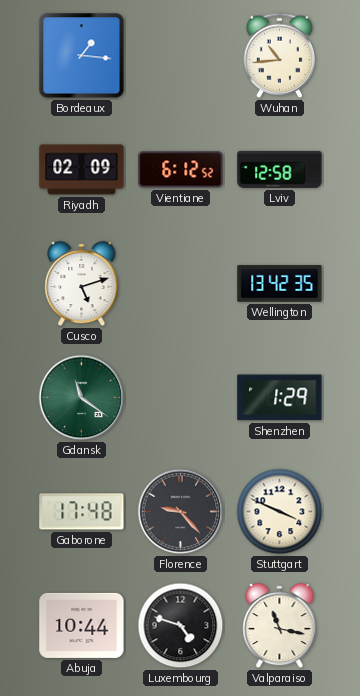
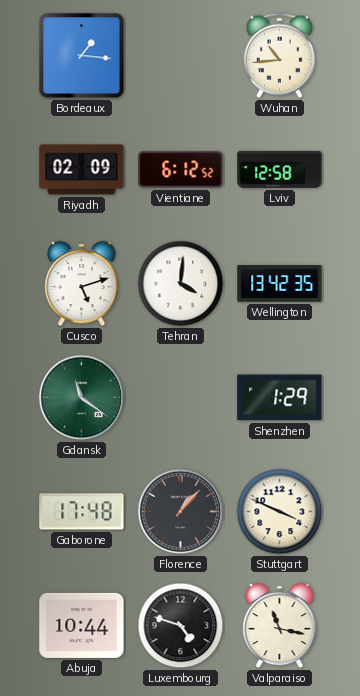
Tehran: none -> 4:01
Florence: 9:23 -> 1:07
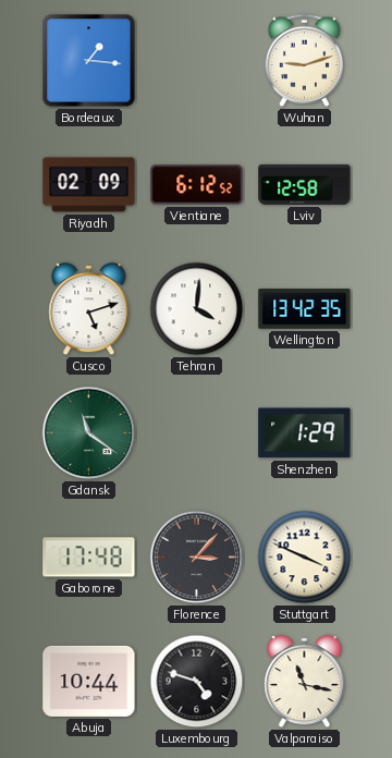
Wuhan: 10:44 -> 9:12
Florence: 1:07 -> 3:07
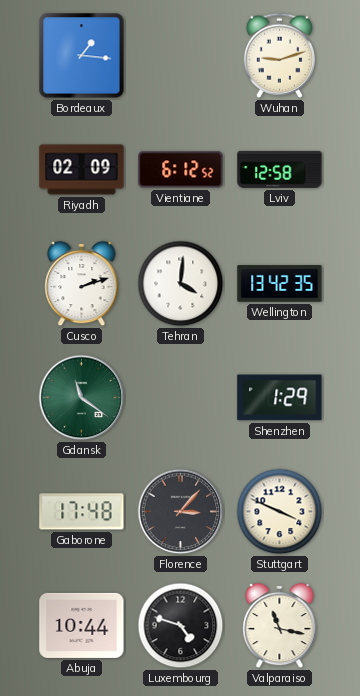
Cusco: 5:12 -> 2:12
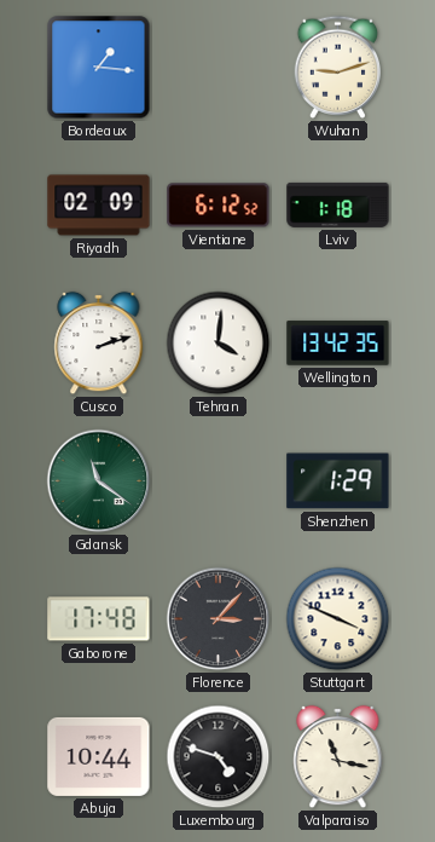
Lviv: 12:58 -> 1:18
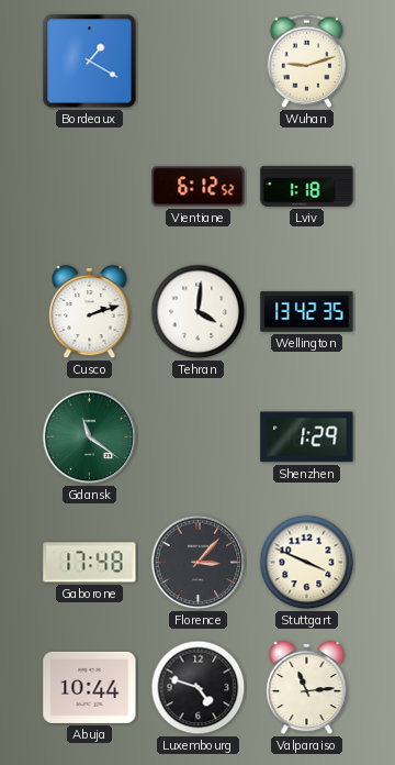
Bordeaux: 1:16 -> 1:20
Riyadh: 02:09 -> none
Valparaiso: 11:17 -> 11:14
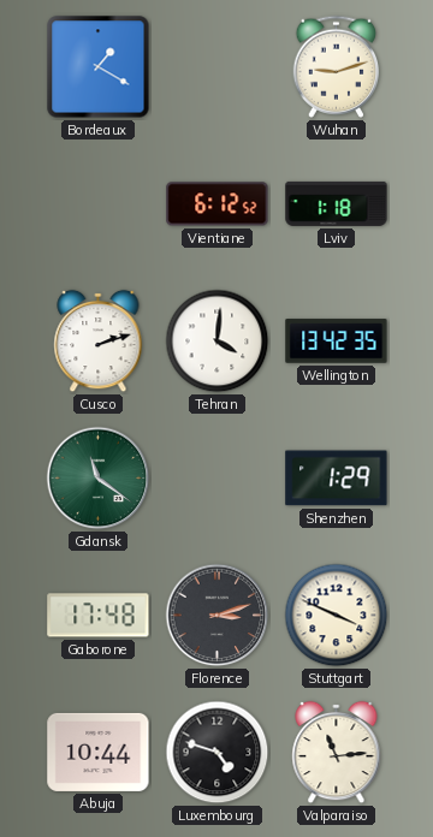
Florence: 3:07 -> 3:12
